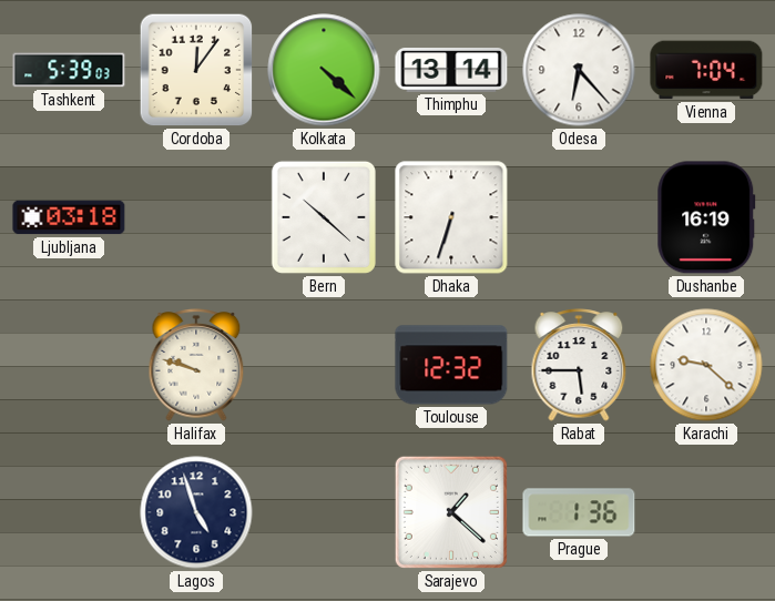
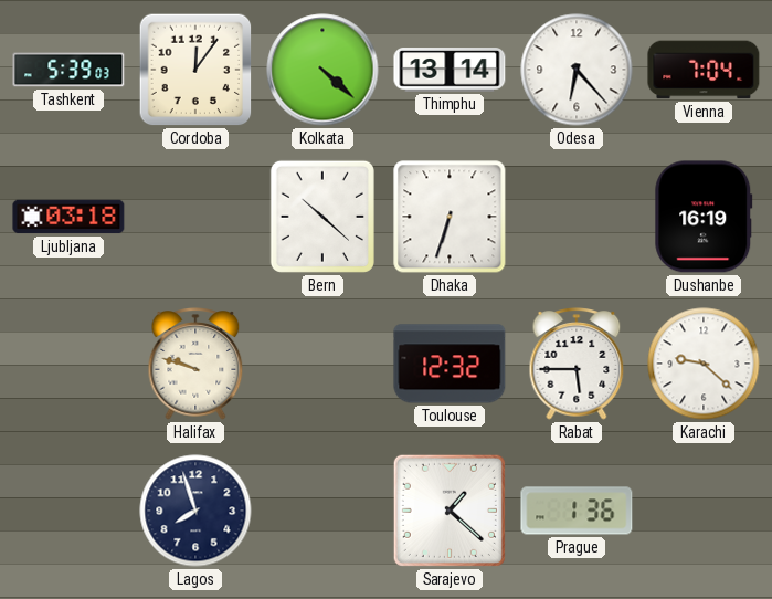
Lagos: 4:57 -> 7:57
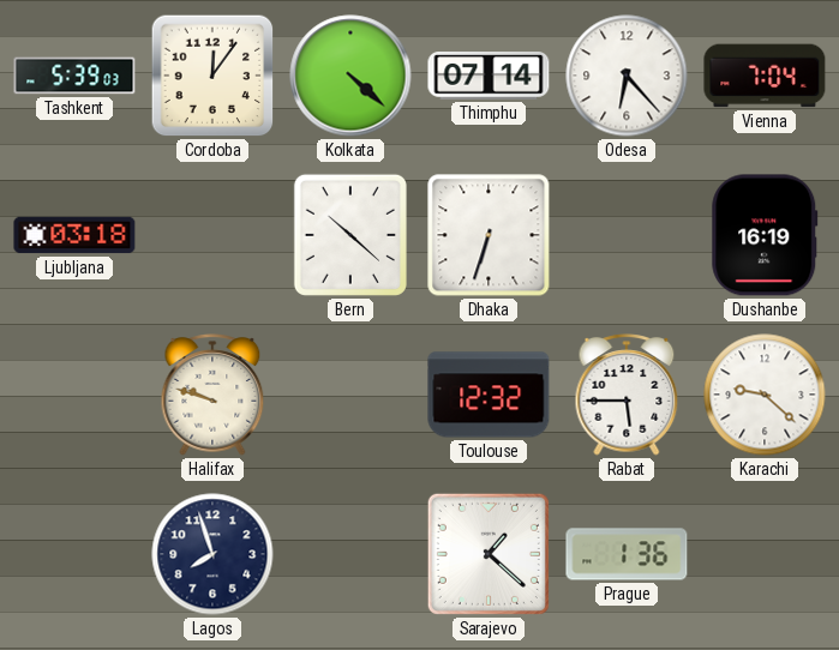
Thimphu: 13:14 -> 07:14
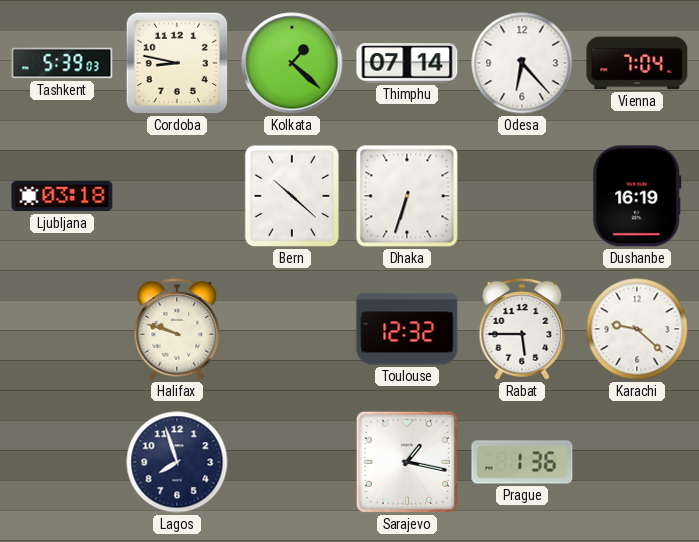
Cordoba: 12:06 -> 8:47
Kolkata: 4:22 -> 1:22
Sarajevo: 1:22 -> 1:17
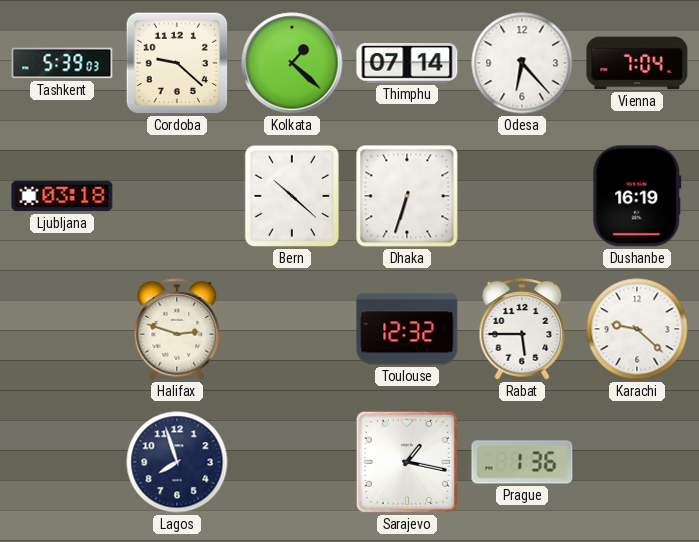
Cordoba: 8:47 -> 9:22
Halifax: 9:48 -> 2:48
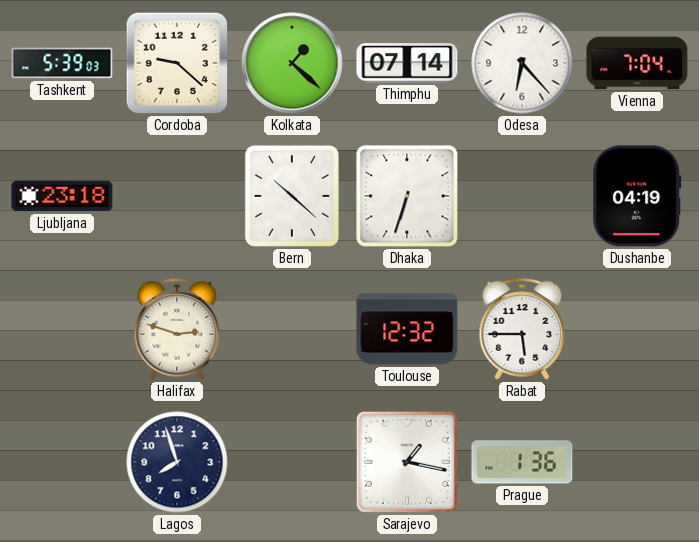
Ljubljana: 03:18 -> 23:18
Dushanbe: 16:19 -> 04:19
Karachi: 9:22 -> none
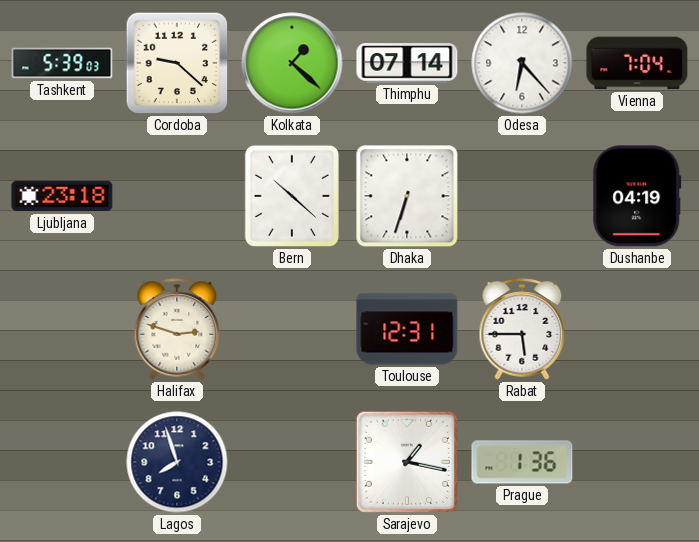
Toulouse: 12:32 -> 12:31
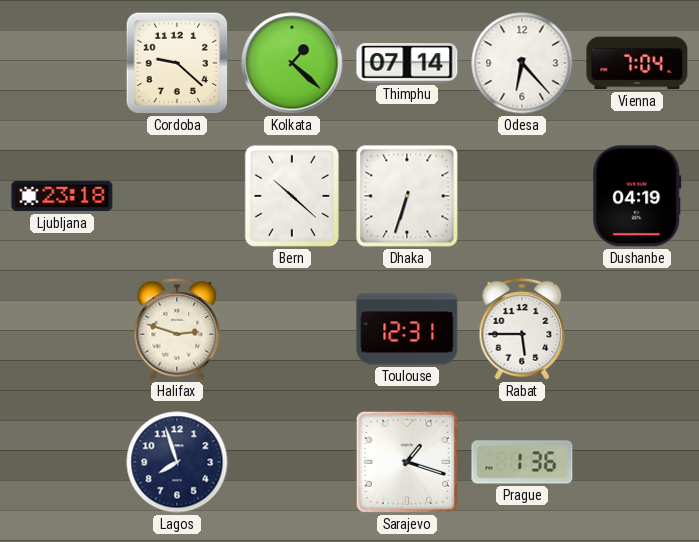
Tashkent: 5:39 -> none
Sarajevo: 1:17 -> 1:18
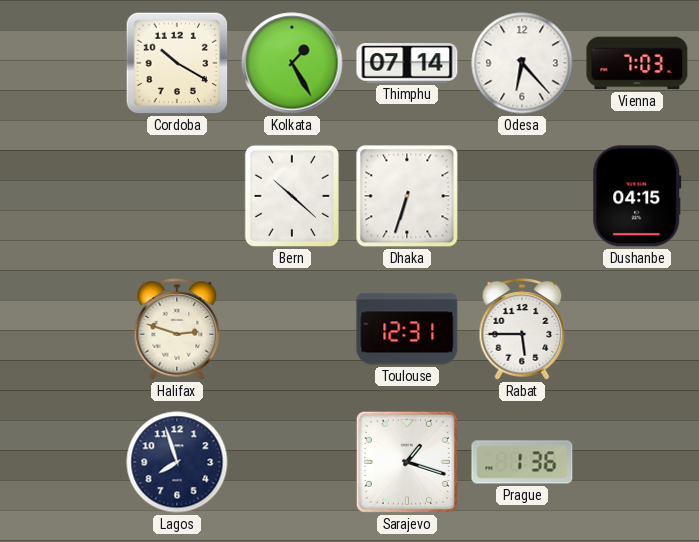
Cordoba: 9:22 -> 10:20
Kolkata: 1:22 -> 1:25
Vienna: 7:04 -> 7:03
Ljubljana: 23:18 -> none
Dushanbe: 04:19 -> 04:15
